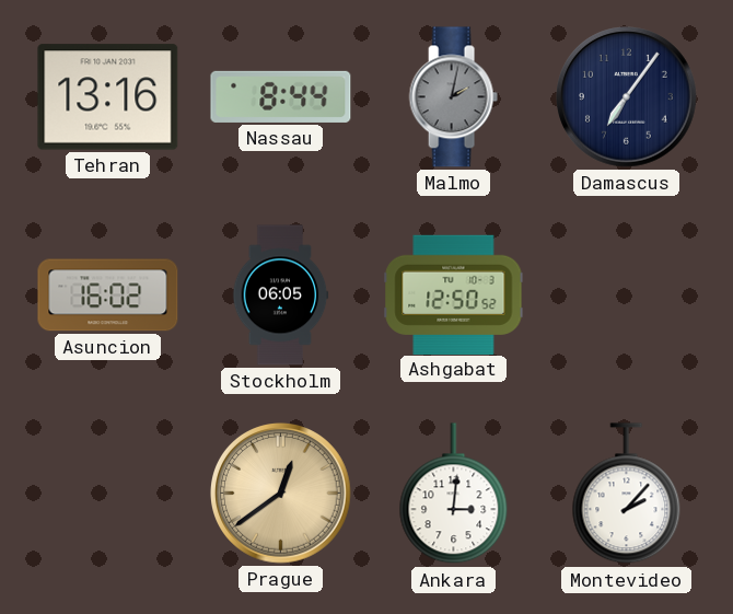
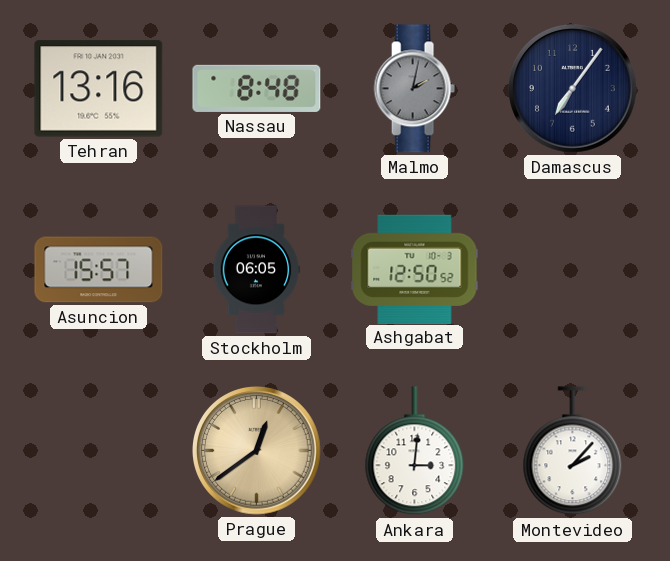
Nassau: 8:44 -> 8:48
Asuncion: 16:02 -> 15:57
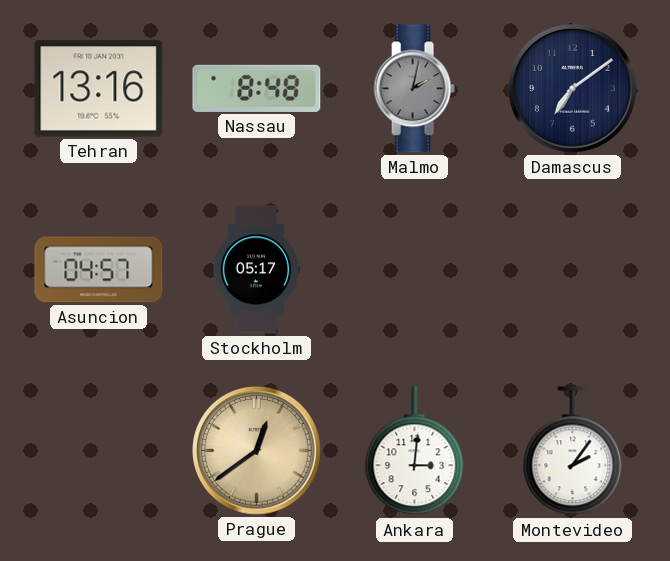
Damascus: 7:06 -> 7:09
Asuncion: 15:57 -> 04:57
Stockholm: 06:05 -> 05:17
Ashgabat: 12:50 -> none
Montevideo: 2:07 -> 2:06
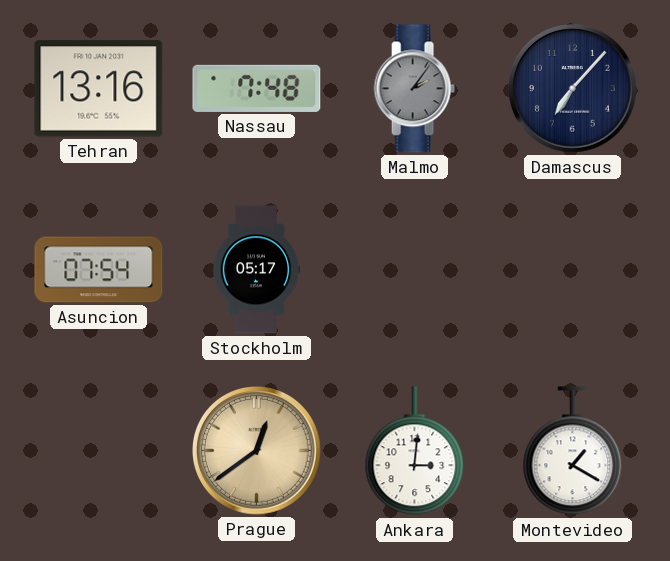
Nassau: 8:48 -> 7:48
Malmo: 2:02 -> 2:06
Damascus: 7:09 -> 7:07
Asuncion: 04:57 -> 07:54
Montevideo: 2:06 -> 1:20
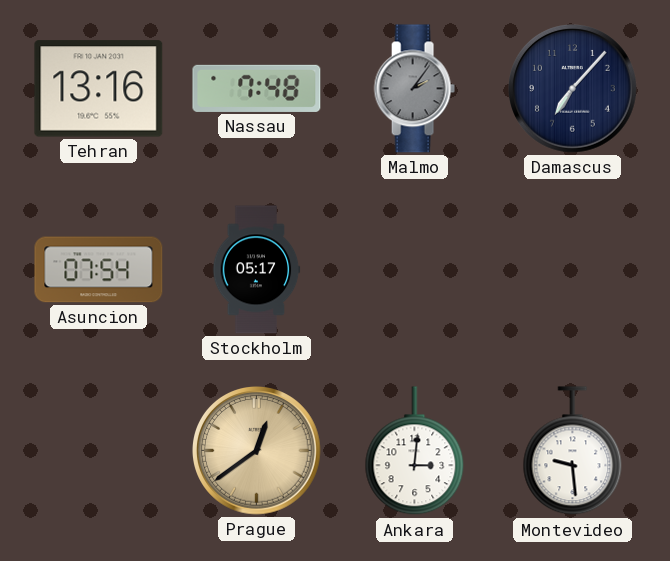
Montevideo: 1:20 -> 9:29
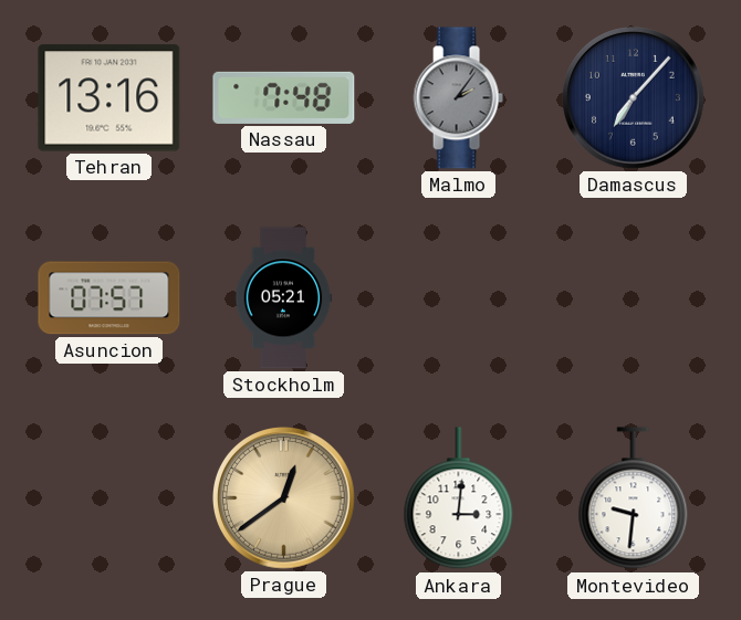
Asuncion: 07:54 -> 07:57
Stockholm: 05:17 -> 05:21
Montevideo: 9:29 -> 9:31
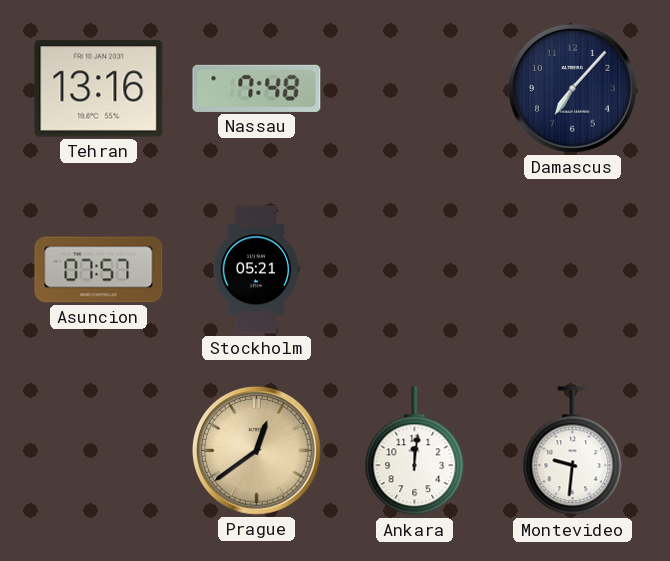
Malmo: 2:06 -> none
Ankara: 3:01 -> 12:01
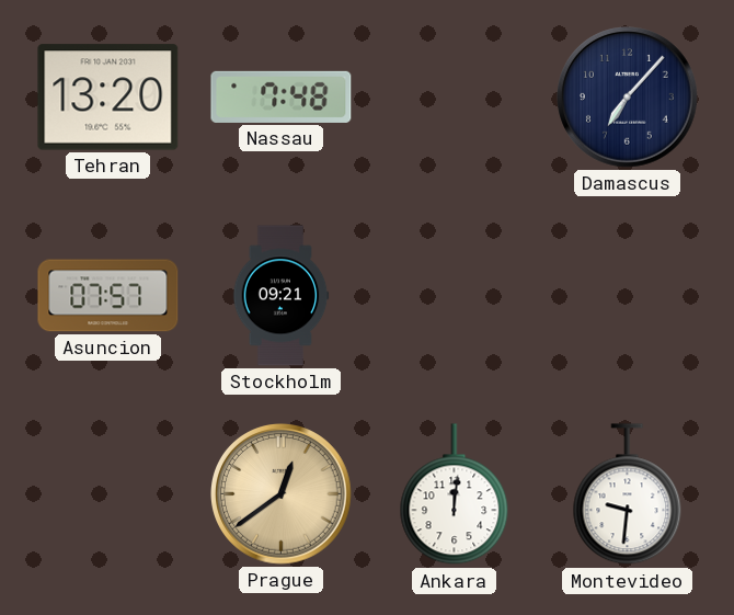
Tehran: 13:16 -> 13:20
Stockholm: 05:21 -> 09:21
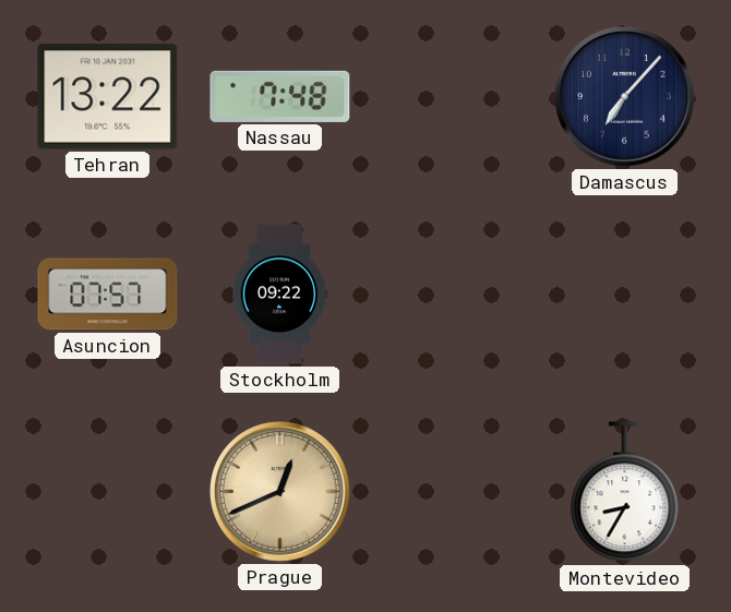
Tehran: 13:20 -> 13:22
Stockholm: 09:21 -> 09:22
Prague: 12:39 -> 12:41
Ankara: 12:01 -> none
Montevideo: 9:31 -> 8:35
